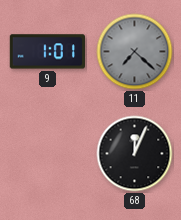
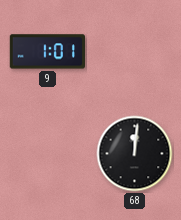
11: 7:22 -> none
68: 12:04 -> 12:01
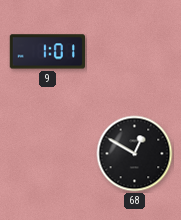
68: 12:01 -> 12:50
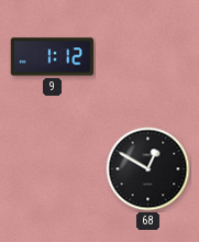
9: 1:01 -> 1:12
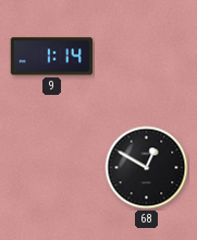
9: 1:12 -> 1:14
